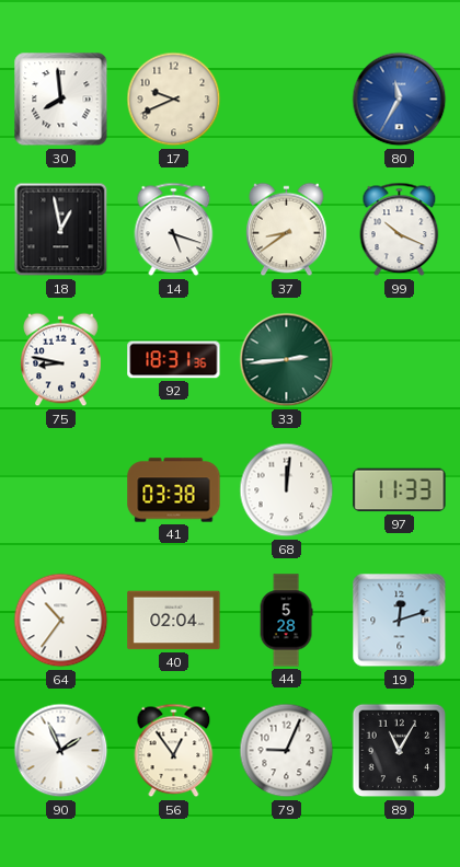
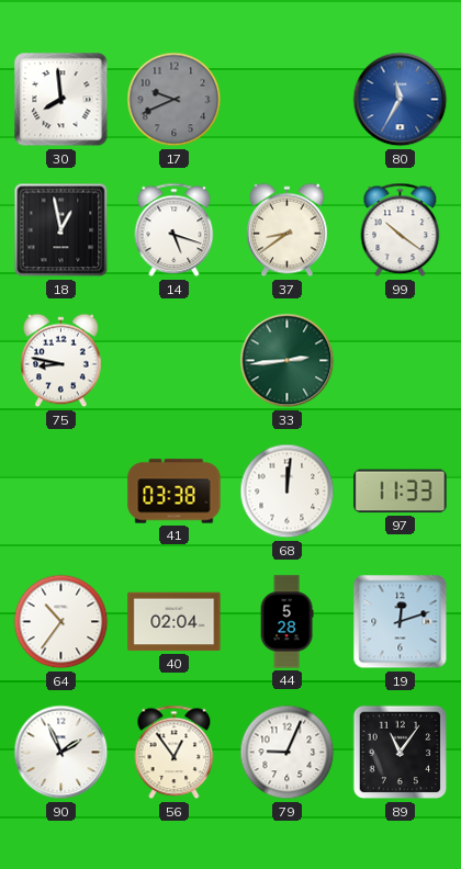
17 dial: cream -> grey
99: 10:19 -> 10:21
92: 18:31 -> none
89: 11:05 -> 11:06
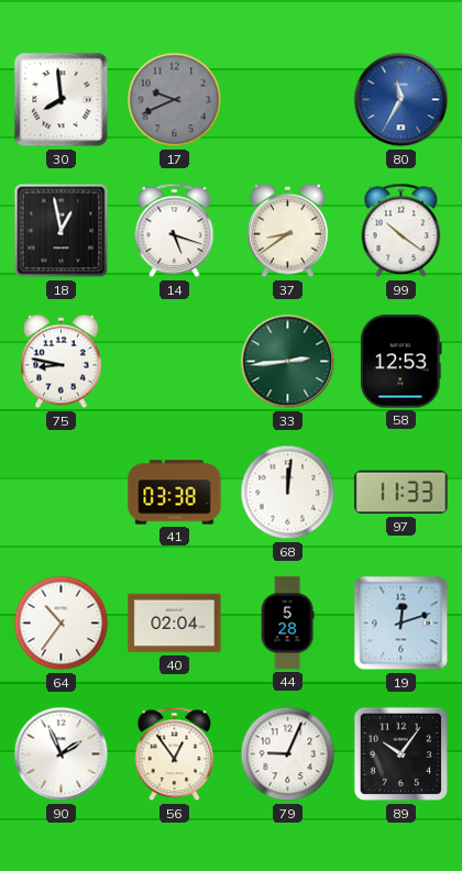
58: none -> 12:53
89: 11:06 -> 10:06
